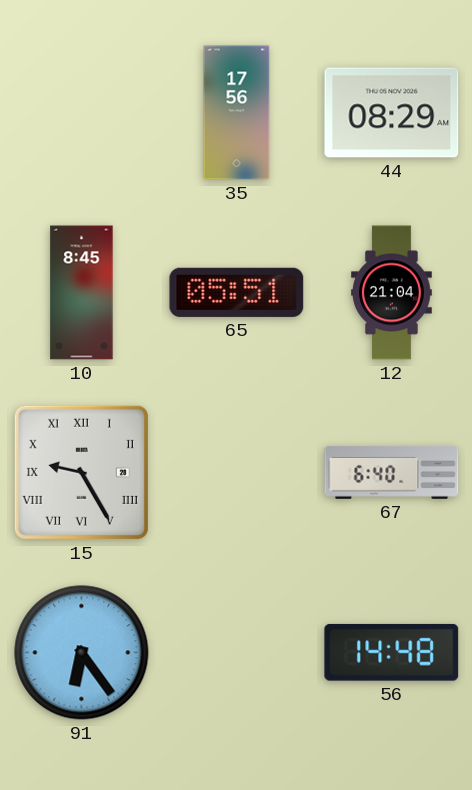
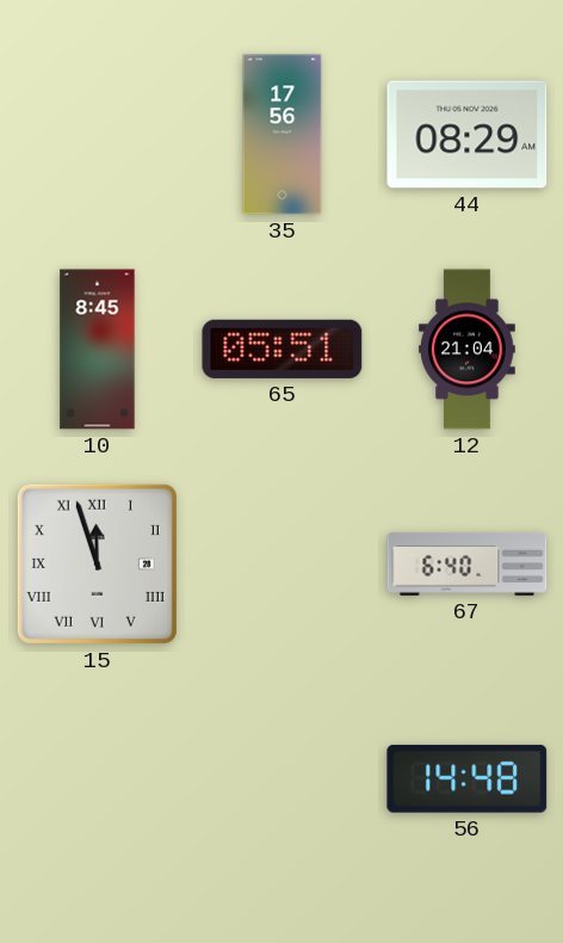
15: 9:25 -> 11:57
91: 6:24 -> none
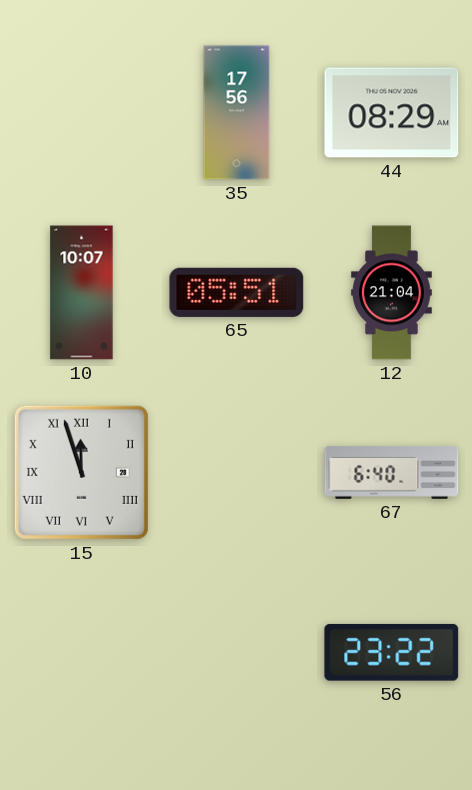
10: 8:45 -> 10:07
56: 14:48 -> 23:22
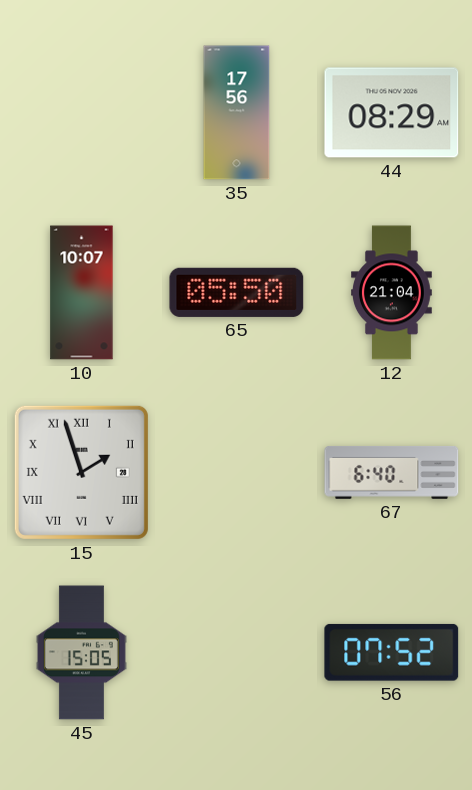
65: 05:51 -> 05:50
15: 11:57 -> 1:57
45: none -> 15:05
56: 23:22 -> 07:52
